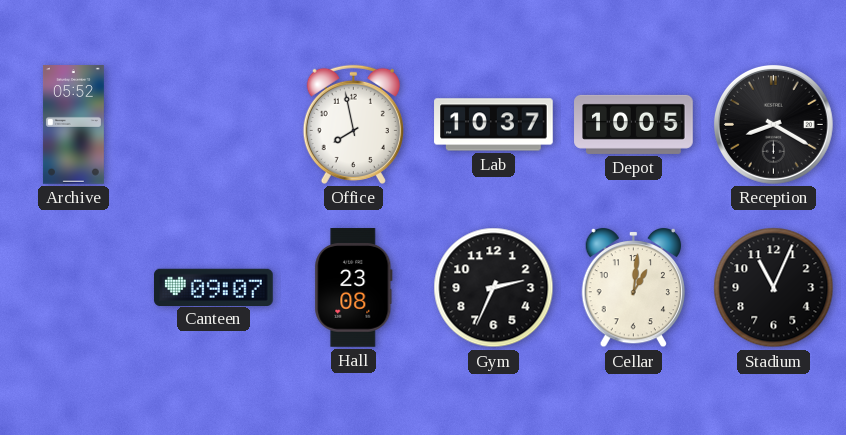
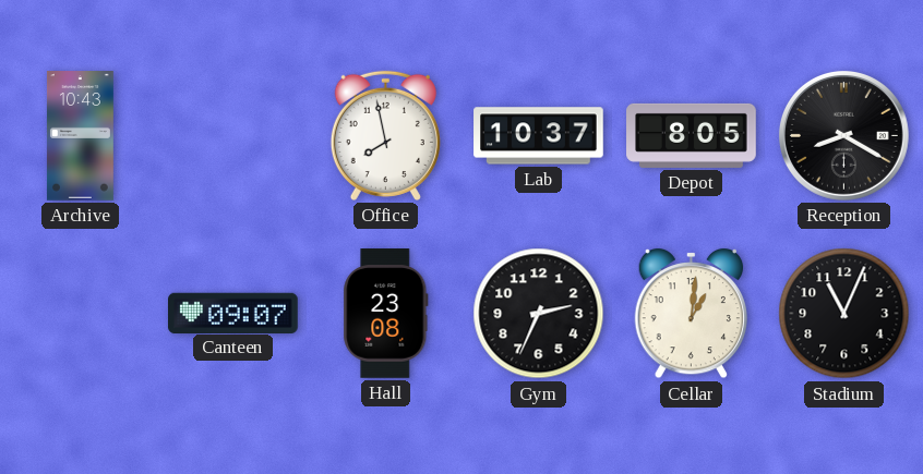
Archive: 05:52 -> 10:43
Depot: 10:05 -> 8:05
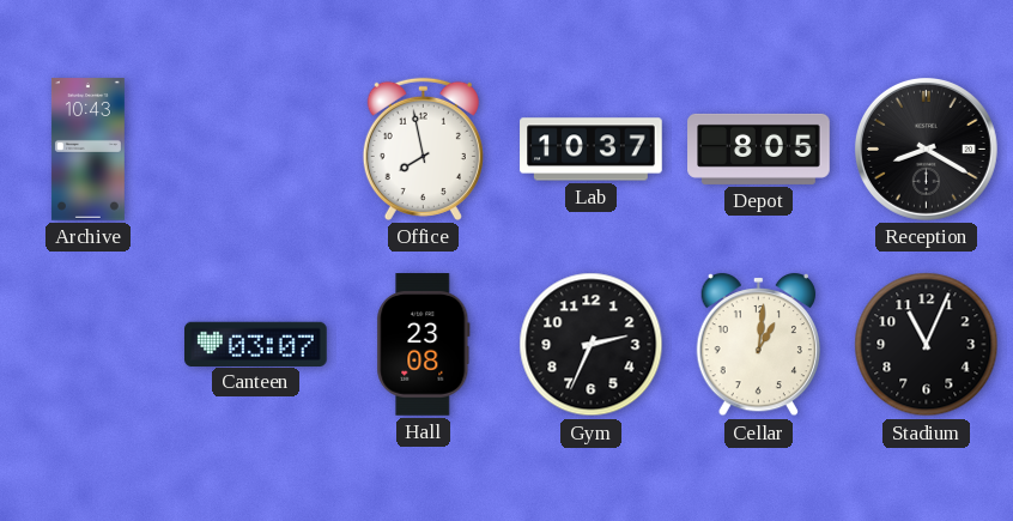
Canteen: 09:07 -> 03:07
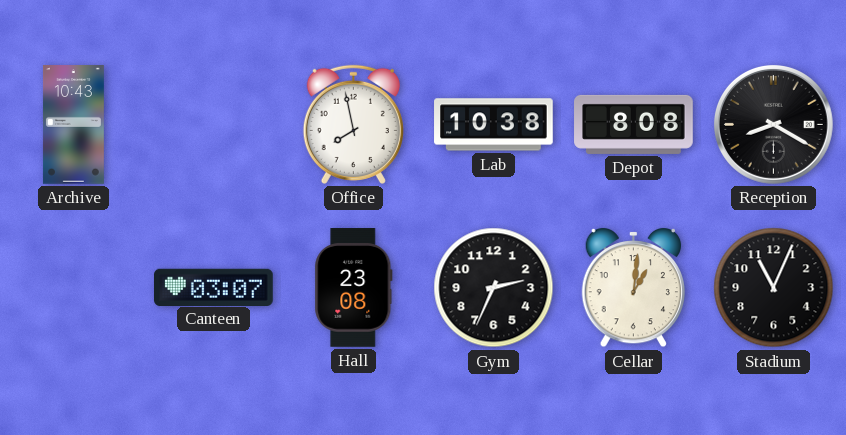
Lab: 10:37 -> 10:38
Depot: 8:05 -> 8:08
